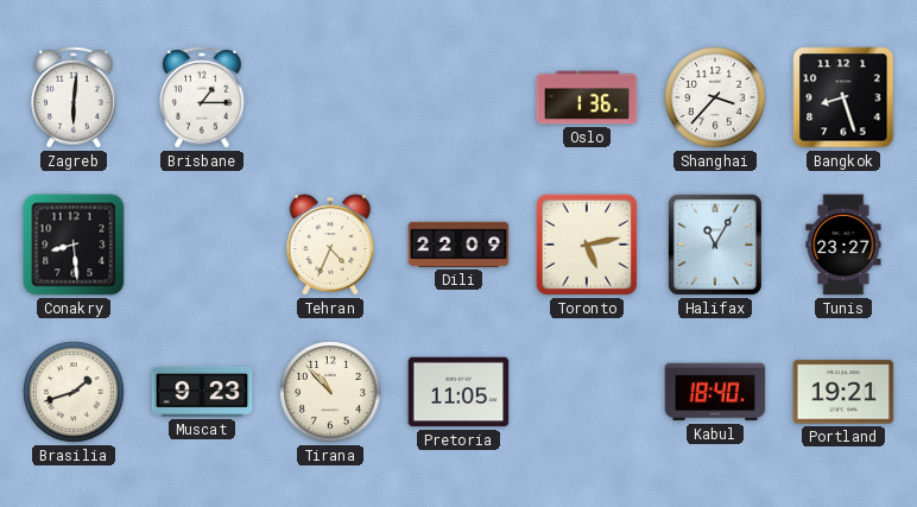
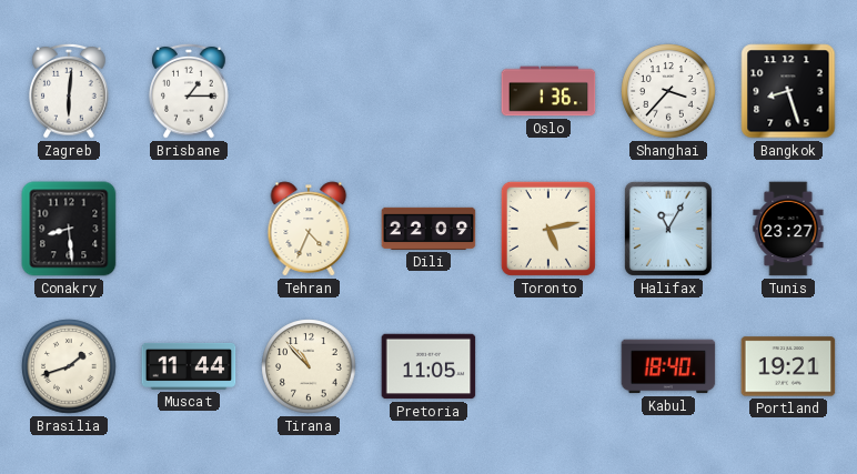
Muscat: 9:23 -> 11:44
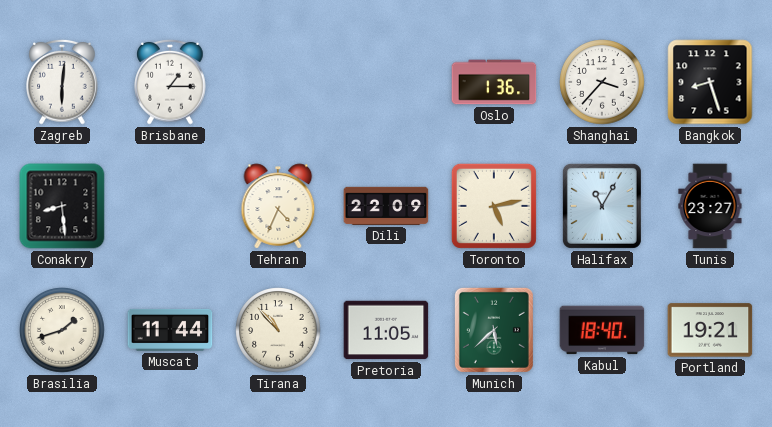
Munich: none -> 5:38
